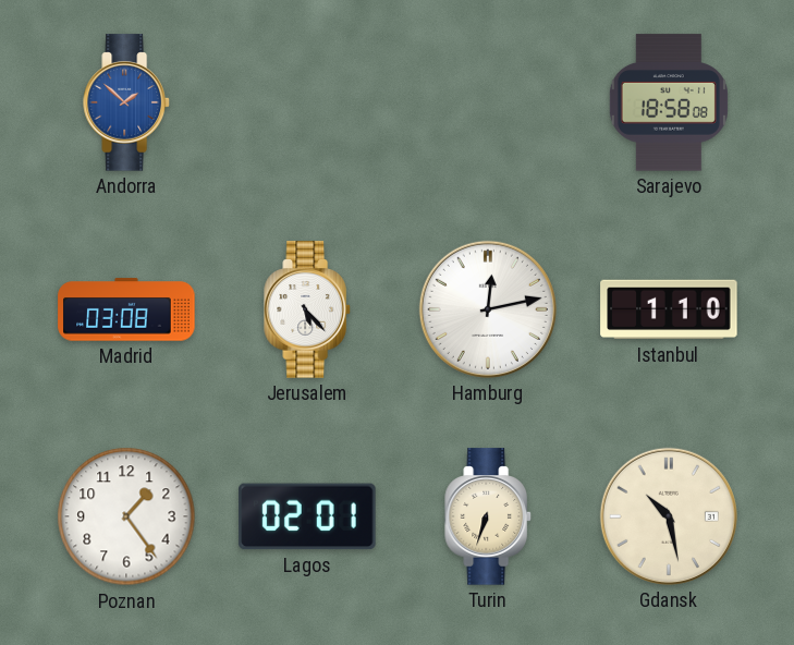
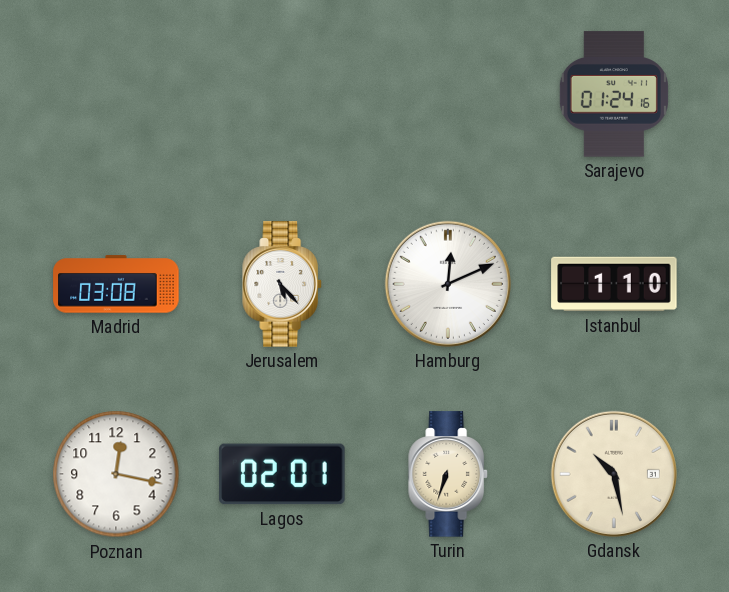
Andorra: 1:52 -> none
Sarajevo: 18:58 -> 01:24
Hamburg: 12:13 -> 12:11
Poznan: 1:24 -> 12:17
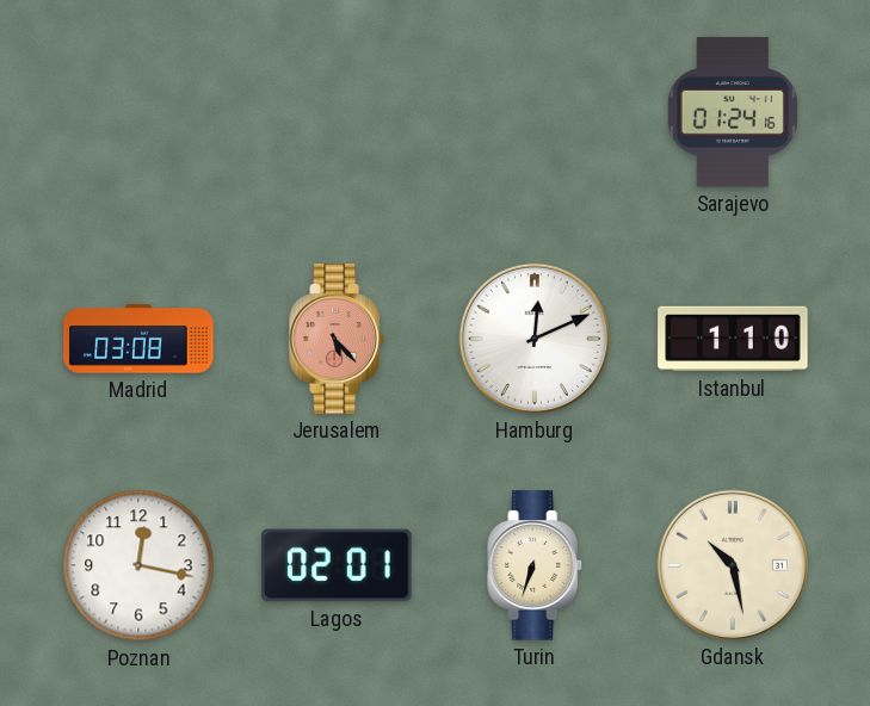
Jerusalem dial: white -> salmon
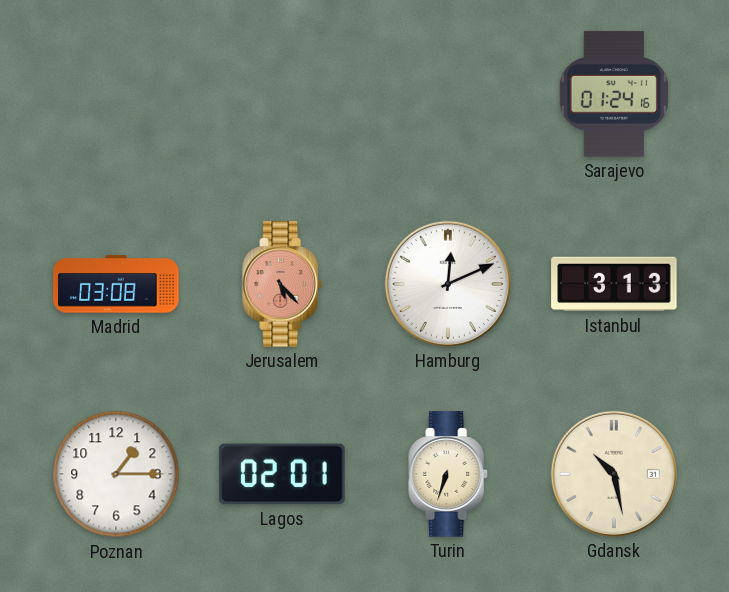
Istanbul: 1:10 -> 3:13
Poznan: 12:17 -> 1:15
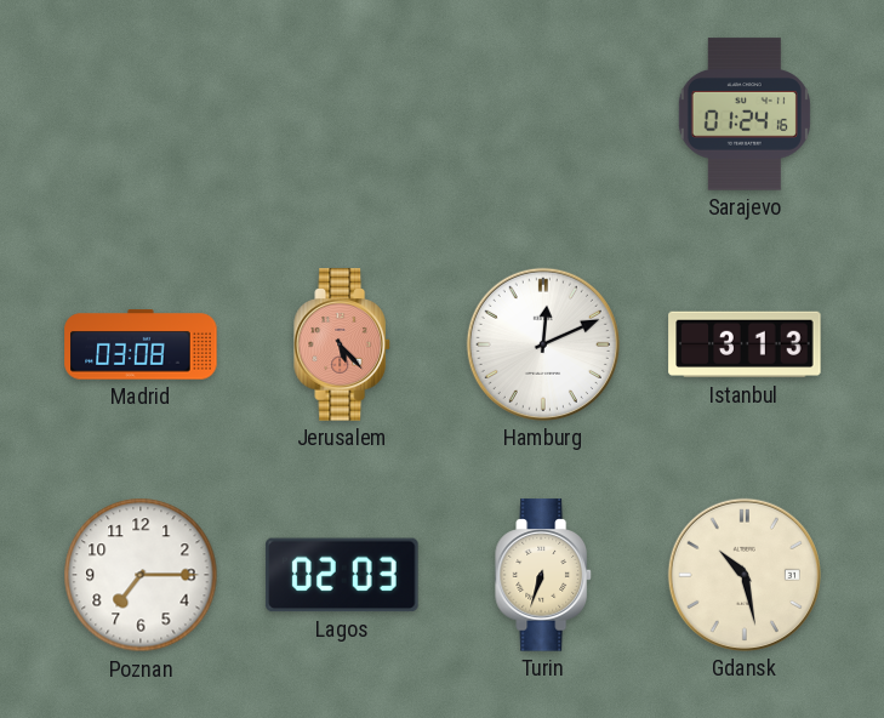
Poznan: 1:15 -> 7:15
Lagos: 02:01 -> 02:03
